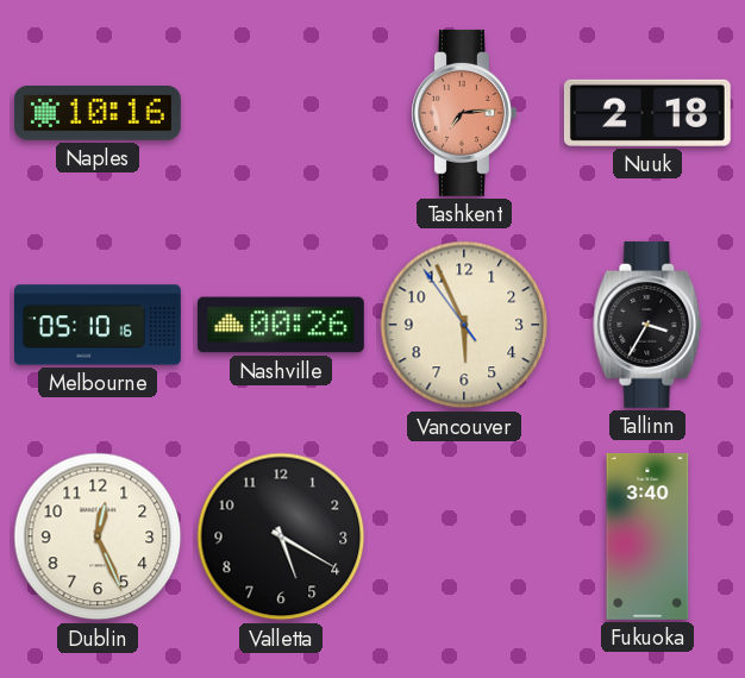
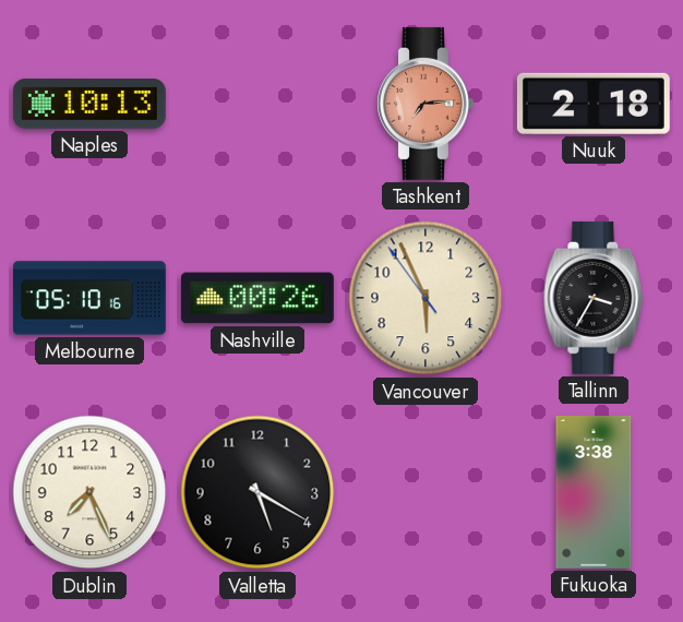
Naples: 10:16 -> 10:13
Dublin: 12:26 -> 7:26
Fukuoka: 3:40 -> 3:38
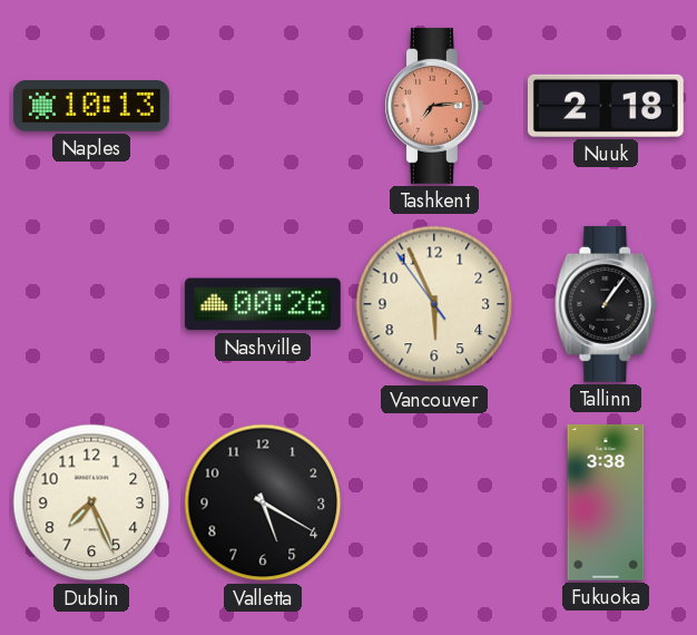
Melbourne: 05:10 -> none
Tallinn: 3:35 -> 1:06
